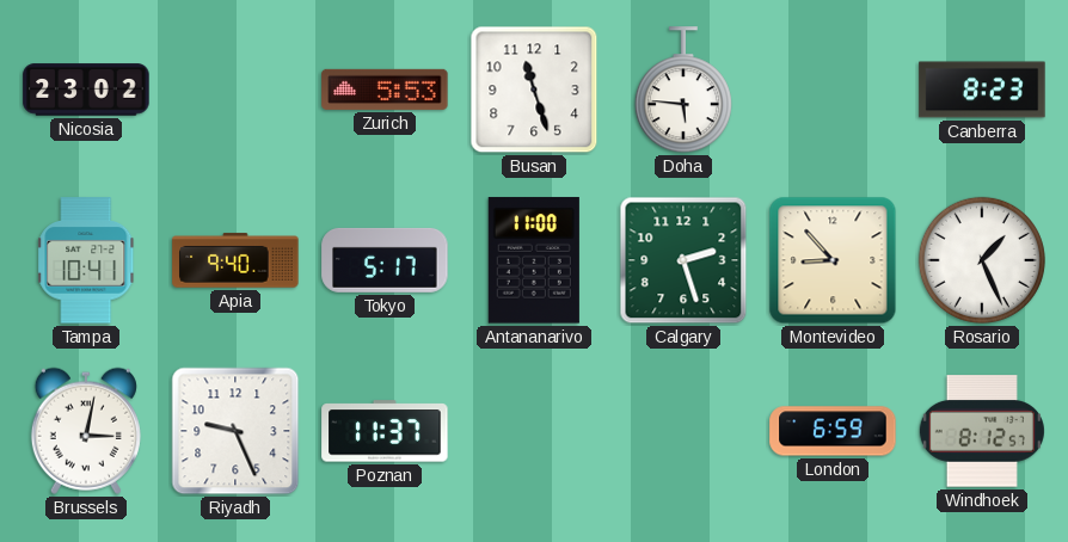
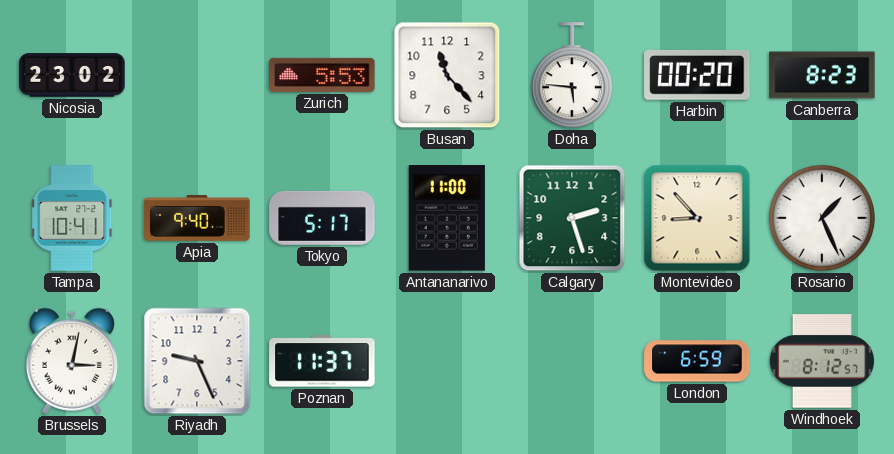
Busan: 11:27 -> 11:23
Harbin: none -> 00:20
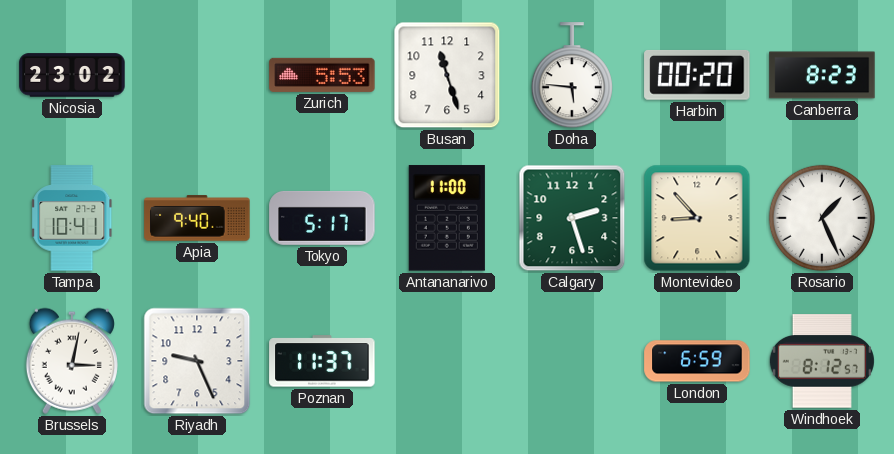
Busan: 11:23 -> 11:27
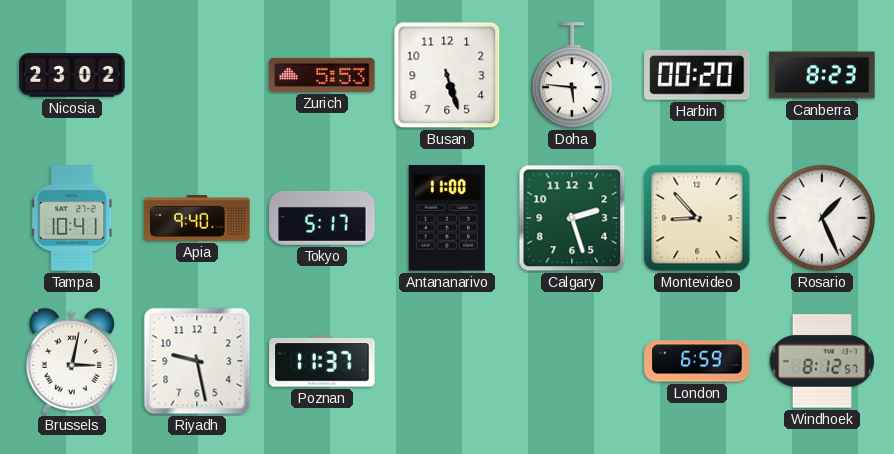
Busan: 11:27 -> 5:27
Riyadh: 9:26 -> 9:28
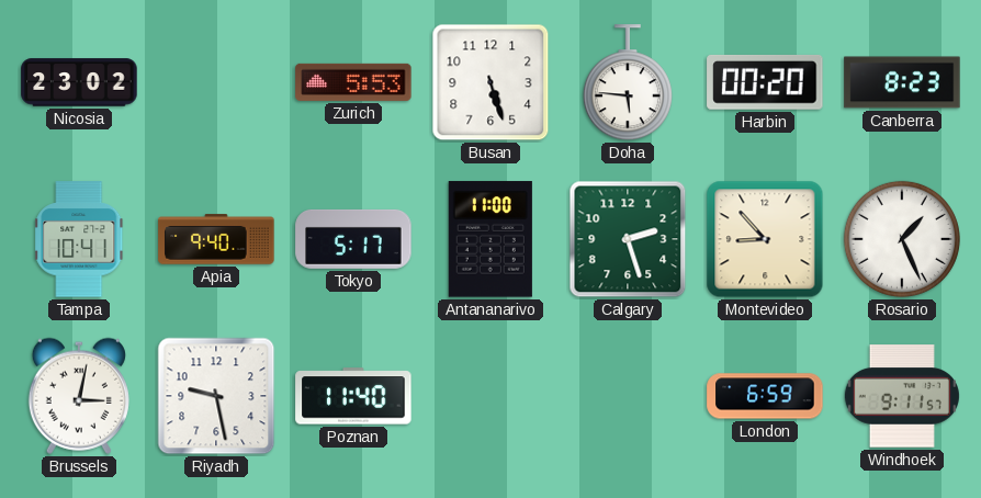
Poznan: 11:37 -> 11:40
Windhoek: 8:12 -> 9:11
